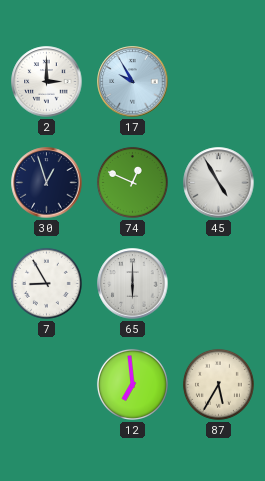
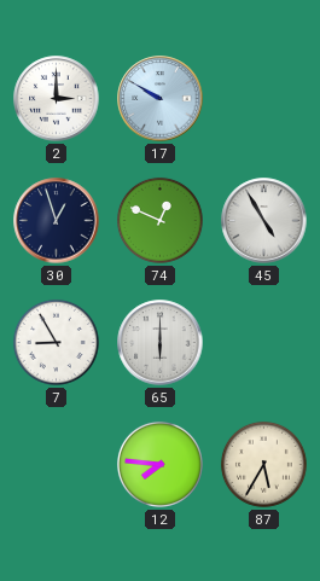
17: 9:55 -> 9:50
12: 6:59 -> 7:46
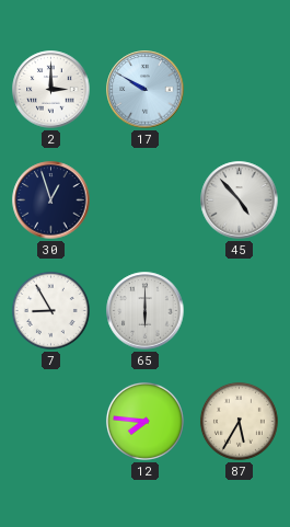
74: 12:49 -> none
45: 4:55 -> 4:53
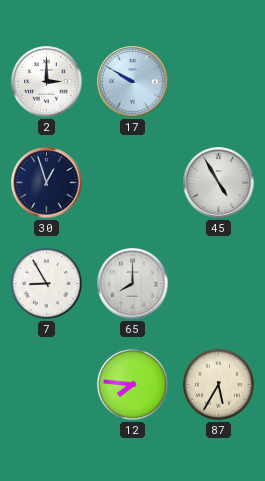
45: 4:53 -> 4:55
65: 6:00 -> 8:00
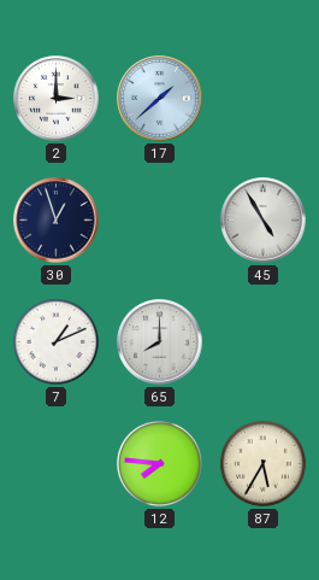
17: 9:50 -> 1:38
7: 8:55 -> 1:11
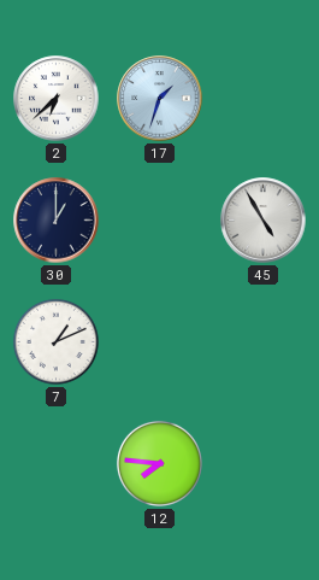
2: 3:00 -> 6:38
17: 1:38 -> 1:33
30: 12:57 -> 1:00
65: 8:00 -> none
87: 5:35 -> none
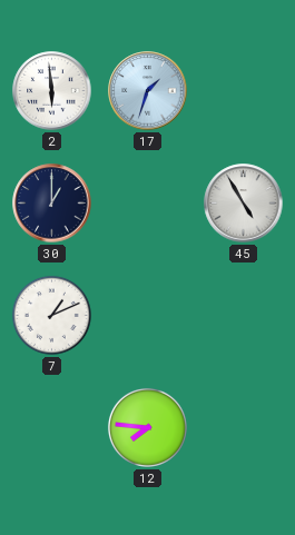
2: 6:38 -> 5:59
